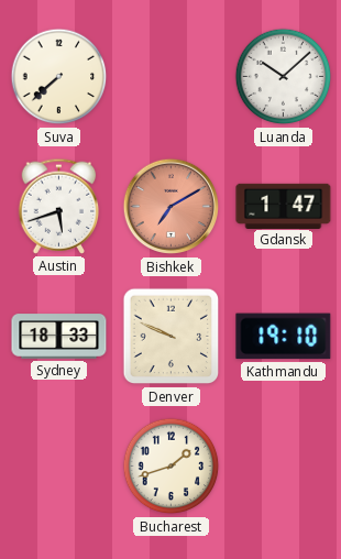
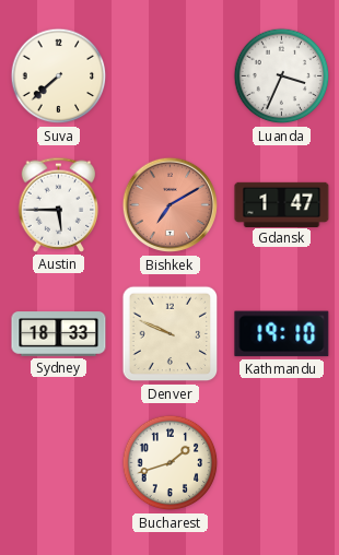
Luanda: 10:08 -> 3:34
Austin: 5:42 -> 5:45
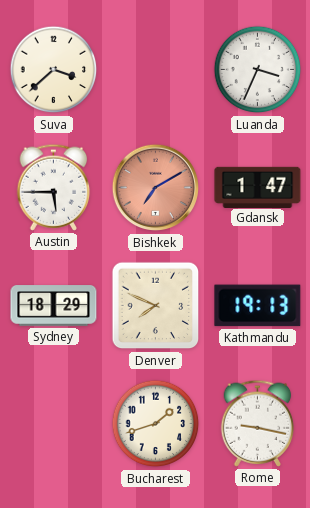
Suva: 7:38 -> 3:38
Sydney: 18:33 -> 18:29
Denver: 9:49 -> 7:49
Kathmandu: 19:10 -> 19:13
Rome: none -> 9:17
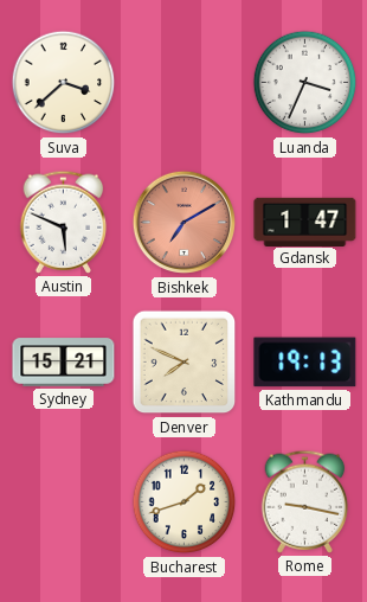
Austin: 5:45 -> 5:49
Sydney: 18:29 -> 15:21
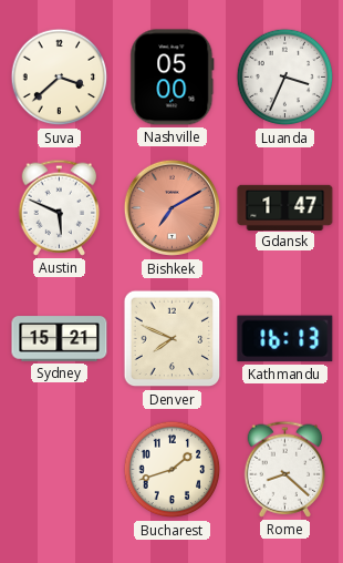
Nashville: none -> 05:00
Kathmandu: 19:13 -> 16:13
Rome: 9:17 -> 8:22
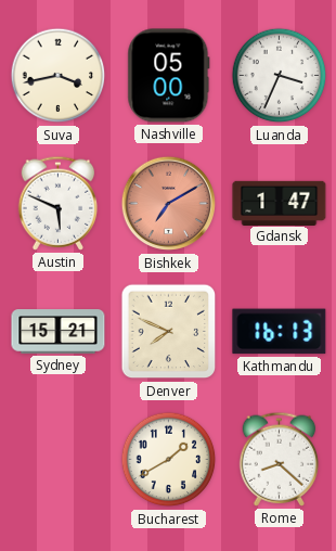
Suva: 3:38 -> 3:43
Bucharest: 1:42 -> 1:40
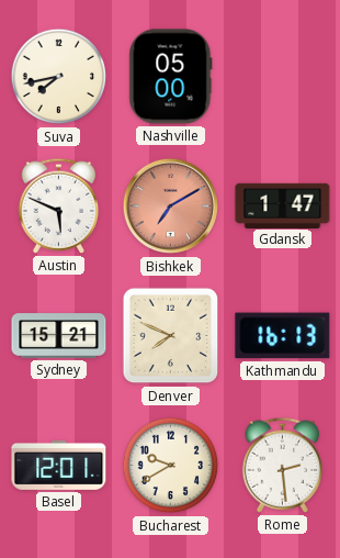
Suva: 3:43 -> 7:43
Luanda: 3:34 -> none
Basel: none -> 12:01
Bucharest: 1:40 -> 9:40
Rome: 8:22 -> 2:29
